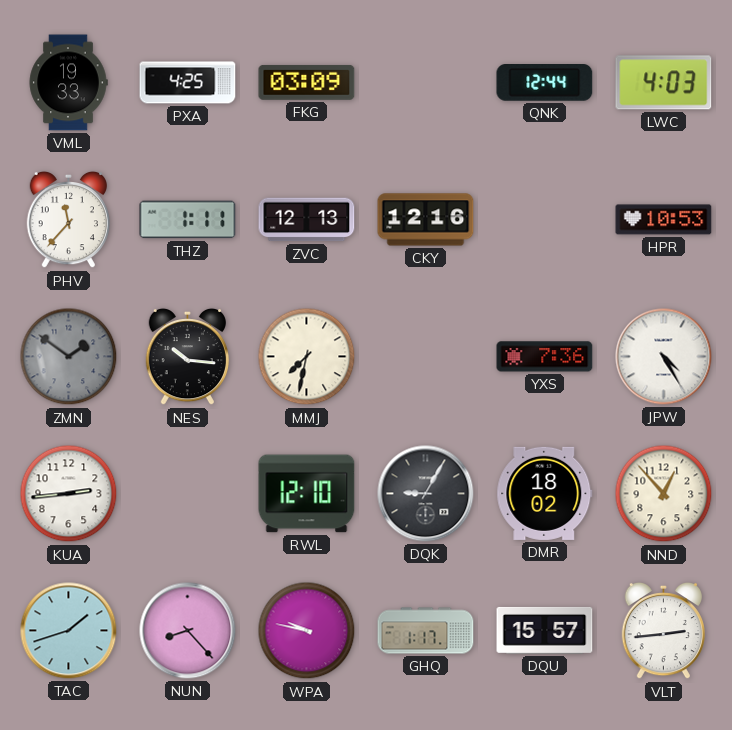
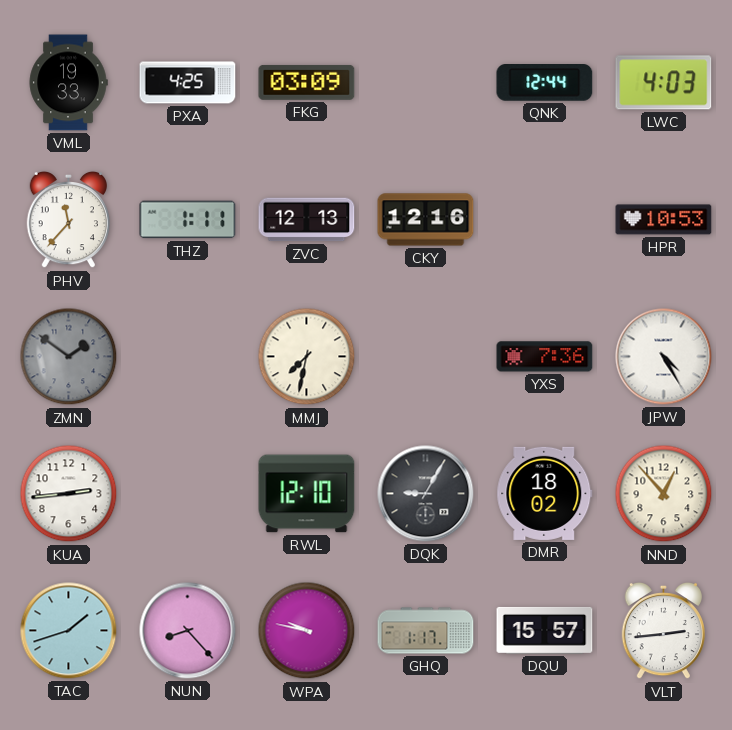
NES: 10:16 -> none
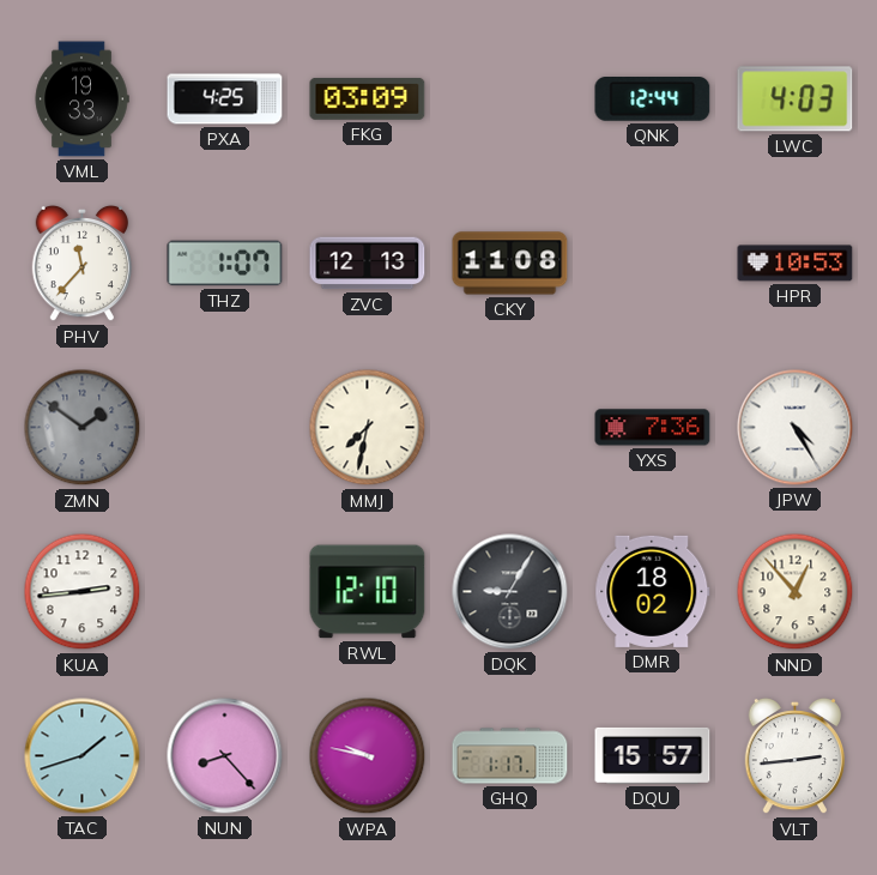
THZ: 1:11 -> 1:07
CKY: 12:16 -> 11:08
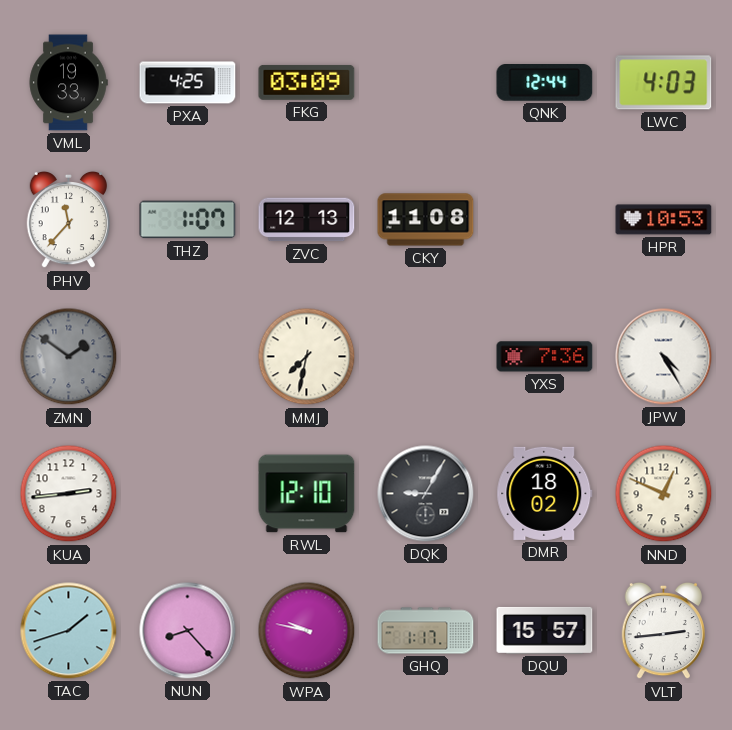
NND: 12:53 -> 12:49
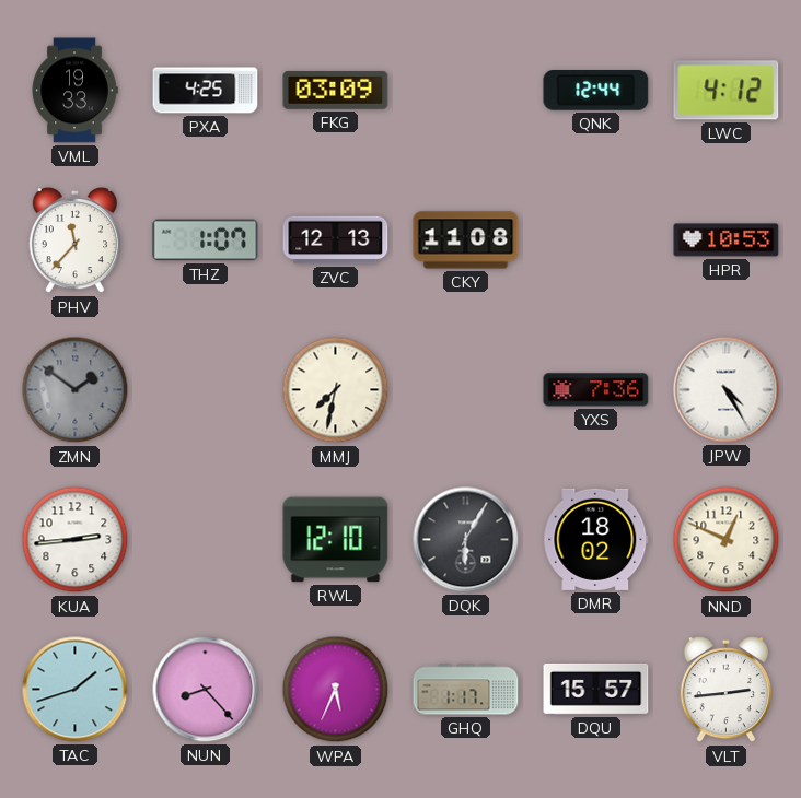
LWC: 4:03 -> 4:12
DQK: 9:05 -> 6:05
WPA: 9:47 -> 5:34
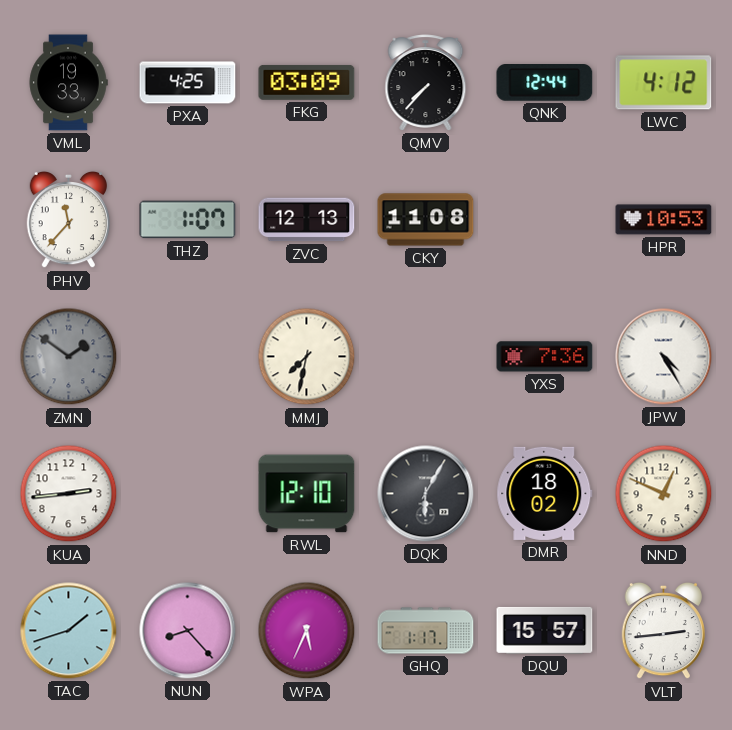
QMV: none -> 7:37
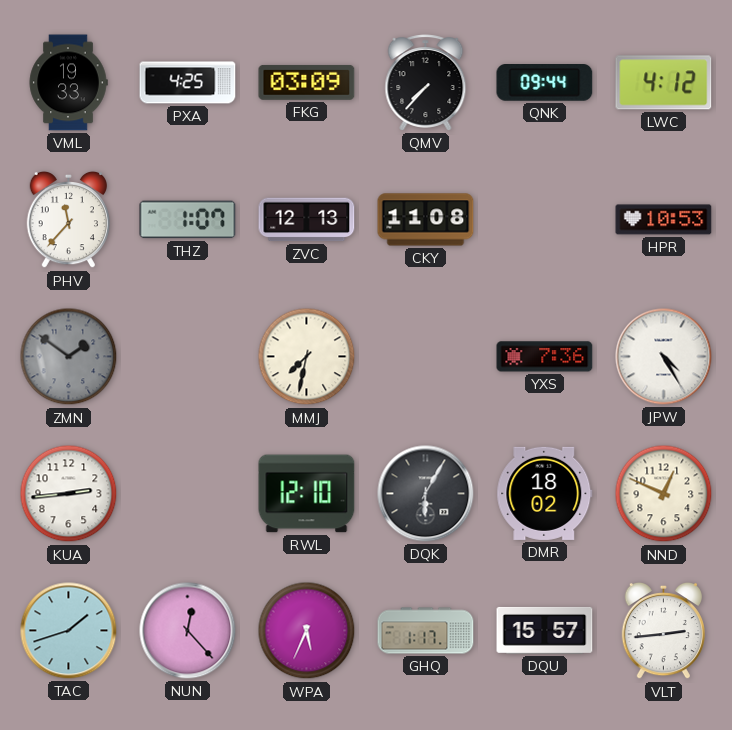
QNK: 12:44 -> 09:44
NUN: 8:23 -> 12:23
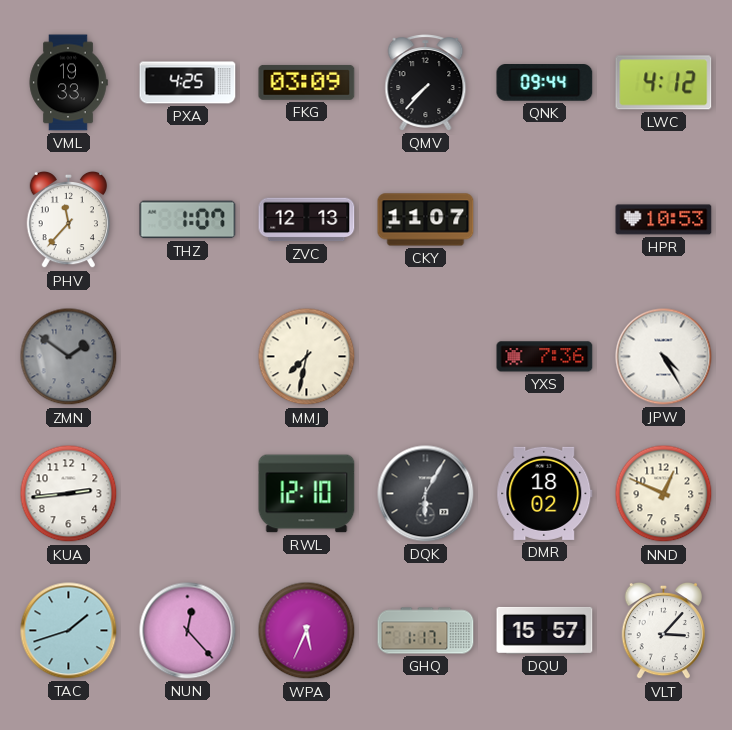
CKY: 11:08 -> 11:07
VLT: 2:44 -> 3:07
